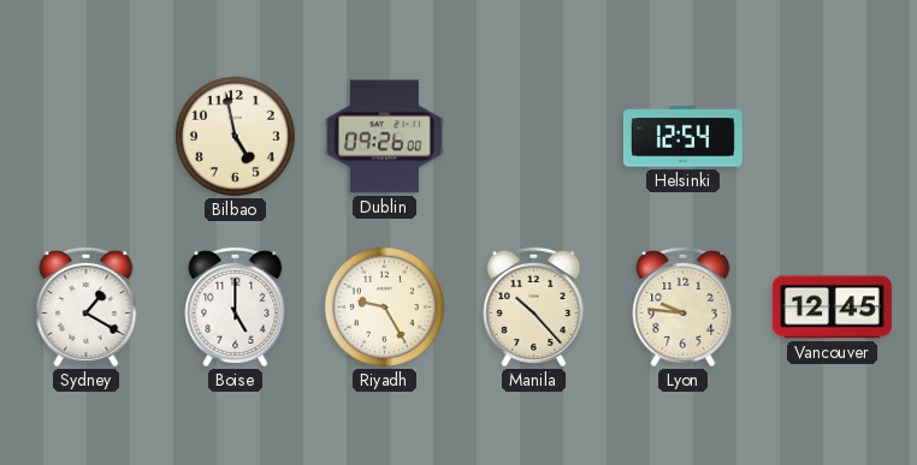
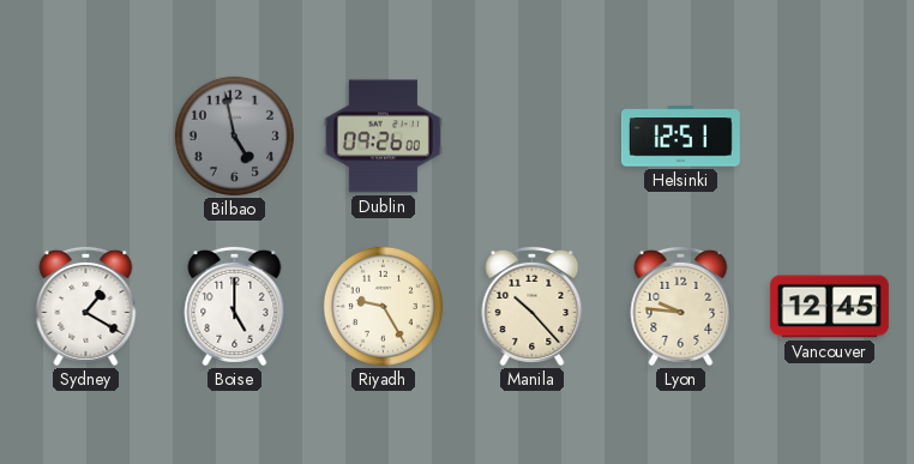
Bilbao dial: cream -> grey
Helsinki: 12:54 -> 12:51
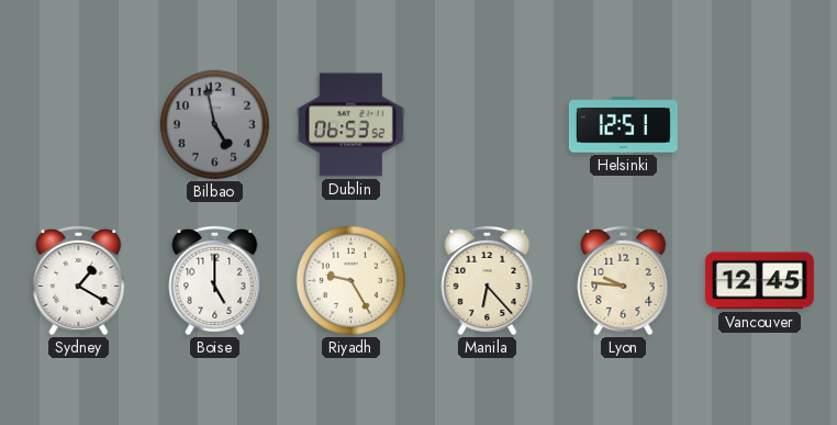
Dublin: 09:26 -> 06:53
Manila: 10:23 -> 6:23
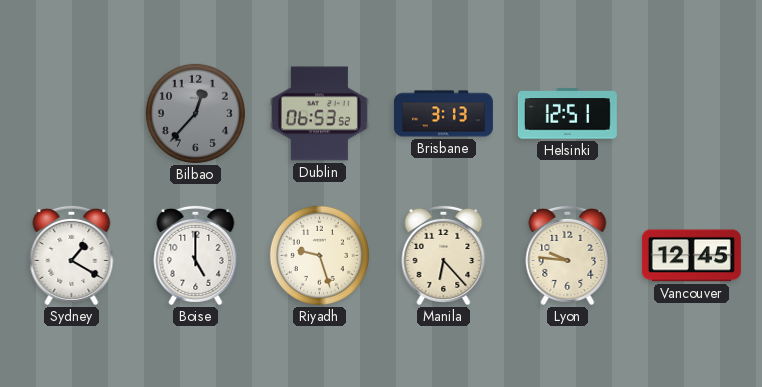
Bilbao: 4:58 -> 12:37
Brisbane: none -> 3:13
Riyadh: 9:25 -> 9:27
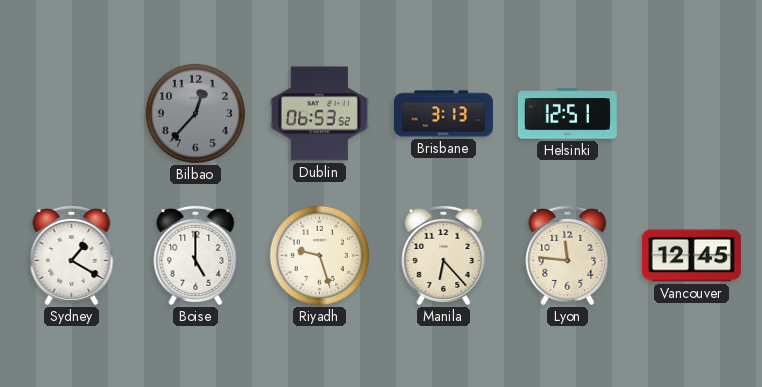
Lyon: 9:46 -> 11:46
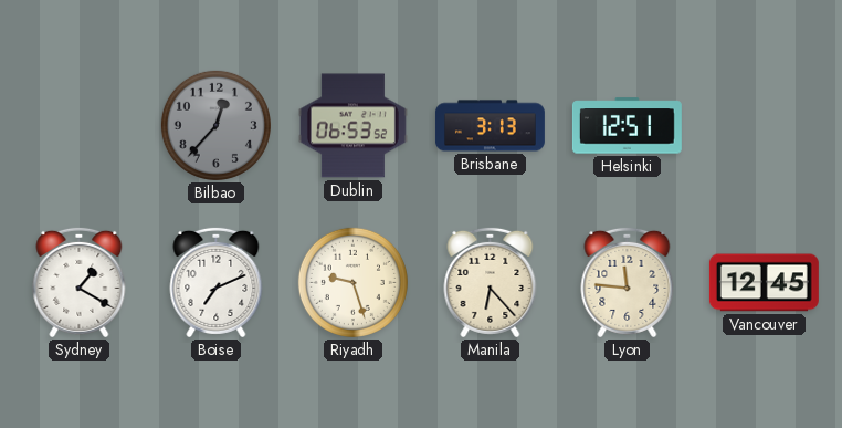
Boise: 5:00 -> 7:11
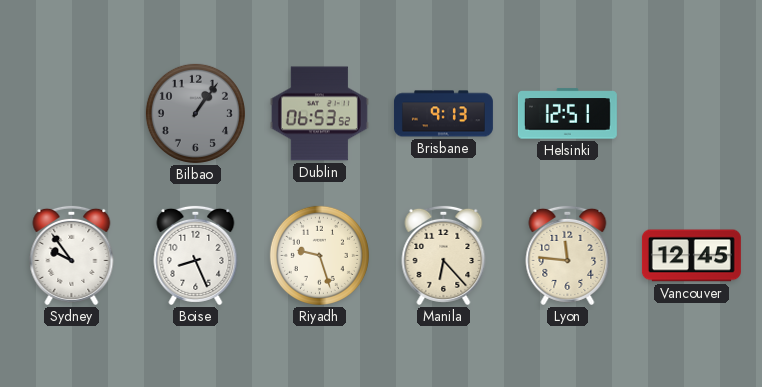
Bilbao: 12:37 -> 1:06
Brisbane: 3:13 -> 9:13
Sydney: 1:20 -> 9:54
Boise: 7:11 -> 8:26
